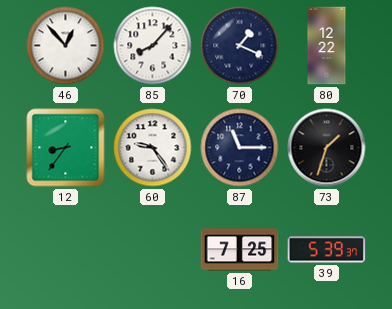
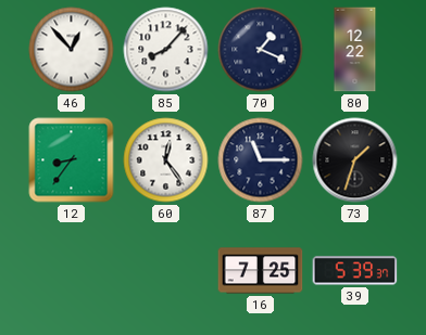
60: 9:24 -> 12:24
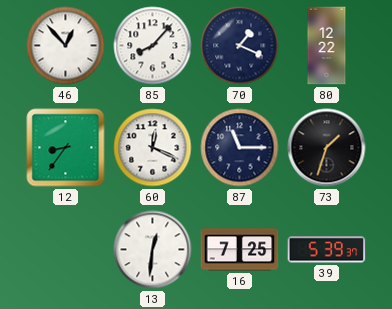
60: 12:24 -> 12:19
13: none -> 12:31
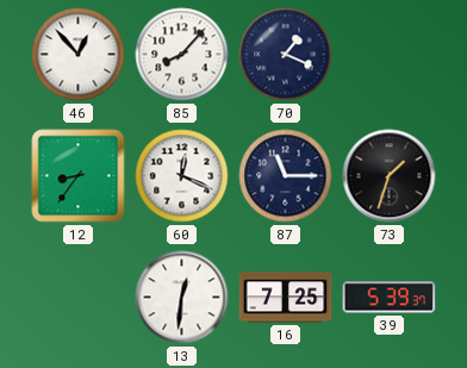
80: 12:22 -> none
